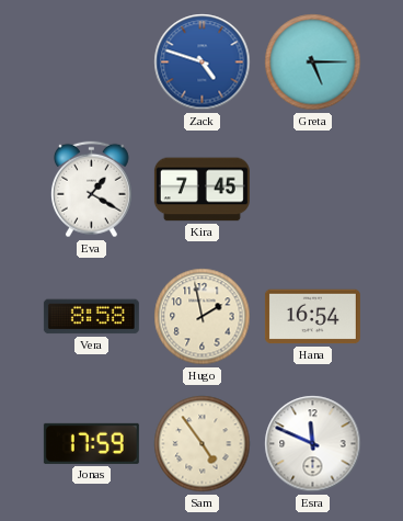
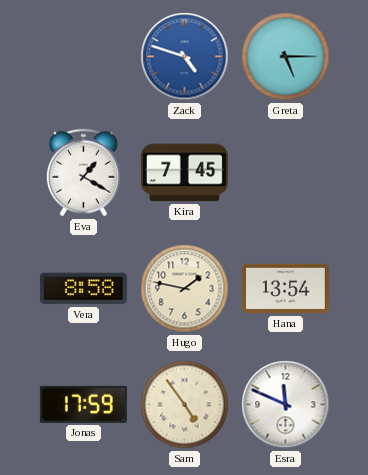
Hugo: 1:58 -> 1:47
Hana: 16:54 -> 13:54
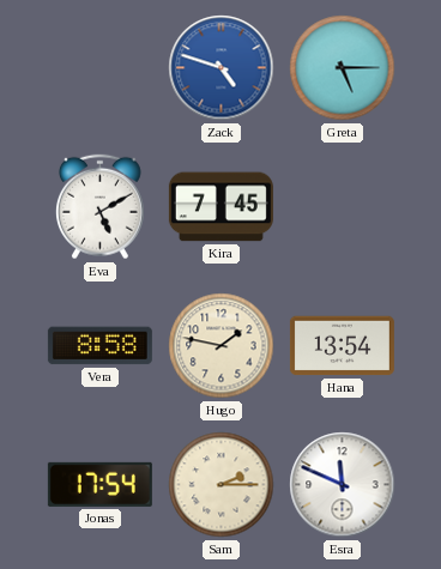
Eva: 1:20 -> 5:10
Jonas: 17:59 -> 17:54
Sam: 4:54 -> 2:15
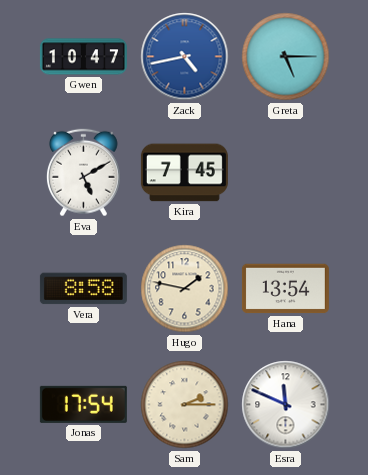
Gwen: none -> 10:47
Zack: 4:48 -> 4:43
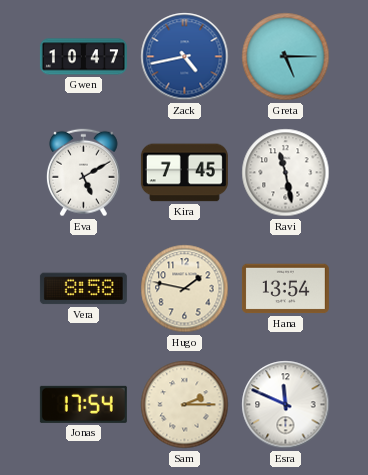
Ravi: none -> 11:28
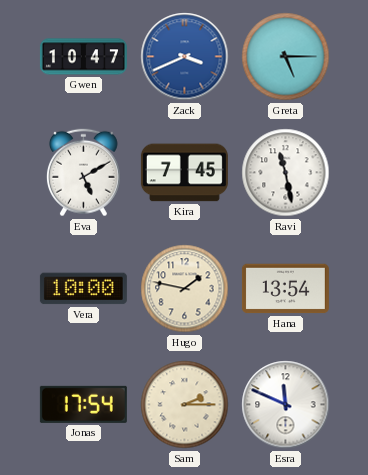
Zack: 4:43 -> 3:41
Vera: 8:58 -> 10:00
